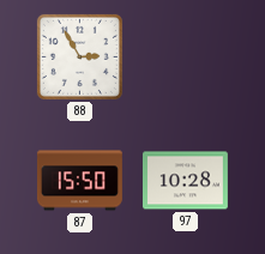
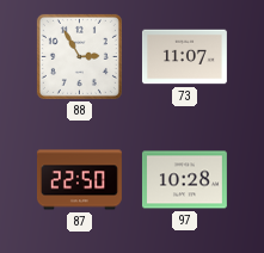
73: none -> 11:07
87: 15:50 -> 22:50
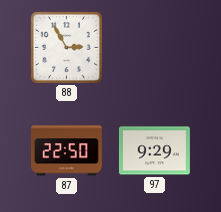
73: 11:07 -> none
97: 10:28 -> 9:29
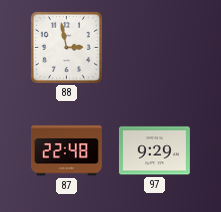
88: 2:55 -> 2:58
87: 22:50 -> 22:48
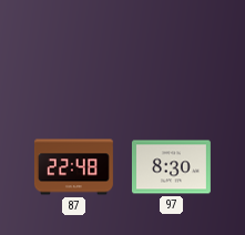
88: 2:58 -> none
97: 9:29 -> 8:30
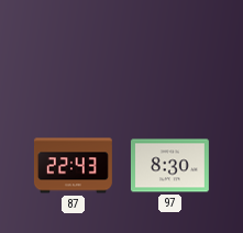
87: 22:48 -> 22:43
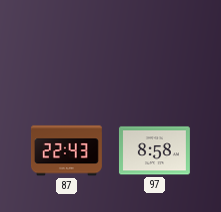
97: 8:30 -> 8:58
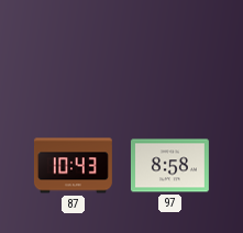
87: 22:43 -> 10:43
